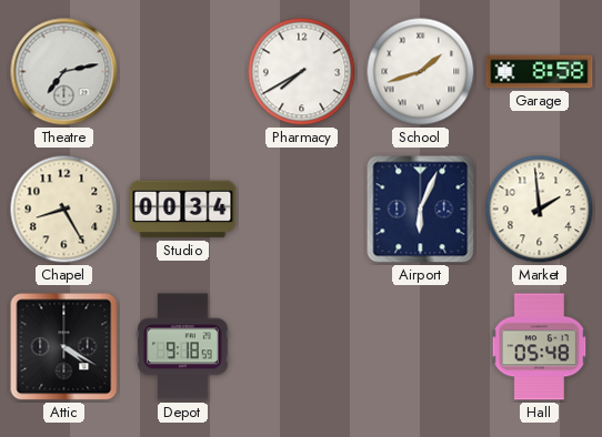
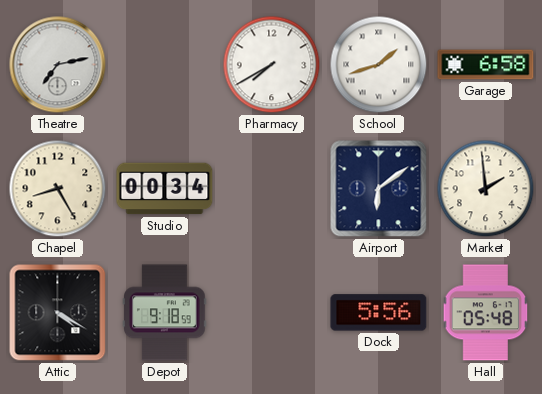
Garage: 8:58 -> 6:58
Airport: 6:04 -> 6:09
Dock: none -> 5:56
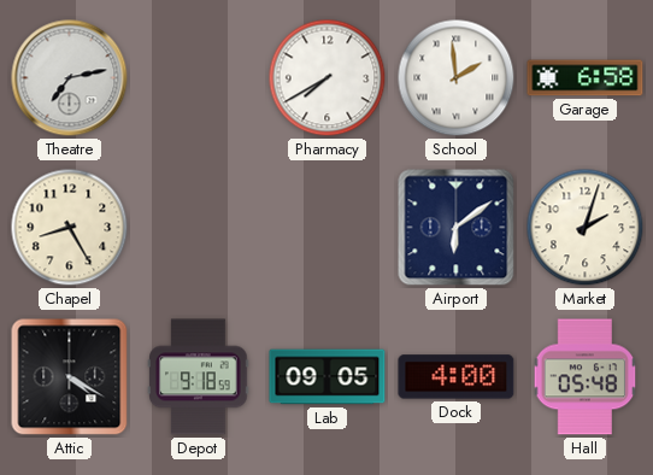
School: 1:42 -> 1:59
Studio: 00:34 -> none
Market: 1:59 -> 2:03
Lab: none -> 09:05
Dock: 5:56 -> 4:00
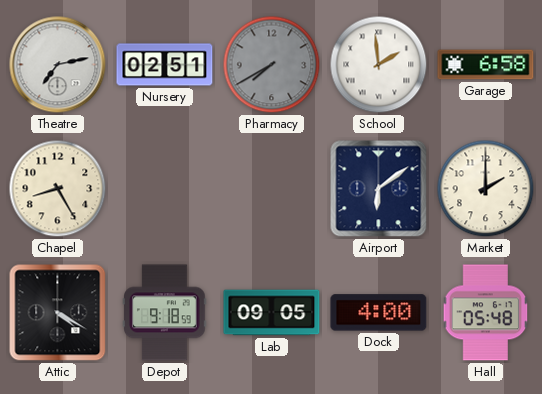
Nursery: none -> 02:51
Pharmacy dial: white -> grey
Market: 2:03 -> 2:00
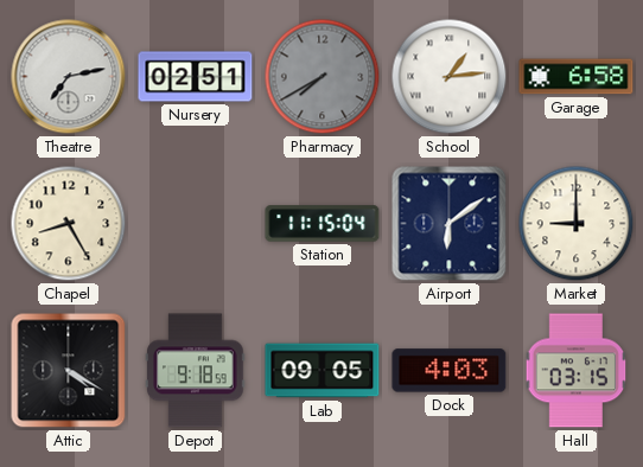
School: 1:59 -> 1:14
Station: none -> 11:15
Market: 2:00 -> 9:00
Dock: 4:00 -> 4:03
Hall: 05:48 -> 03:15
